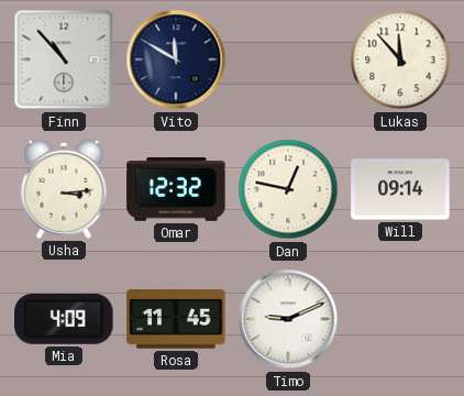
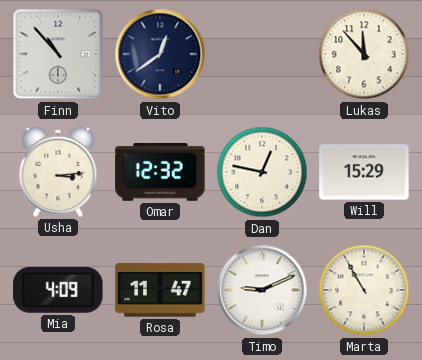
Vito: 11:50 -> 12:39
Will: 09:14 -> 15:29
Rosa: 11:45 -> 11:47
Marta: none -> 10:55
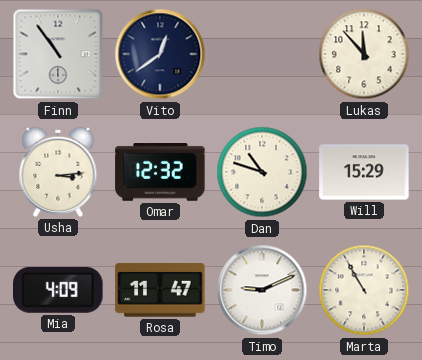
Finn: 10:53 -> 10:54
Dan: 12:47 -> 10:48
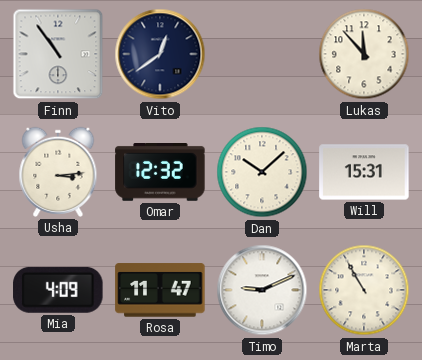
Dan: 10:48 -> 10:08
Will: 15:29 -> 15:31
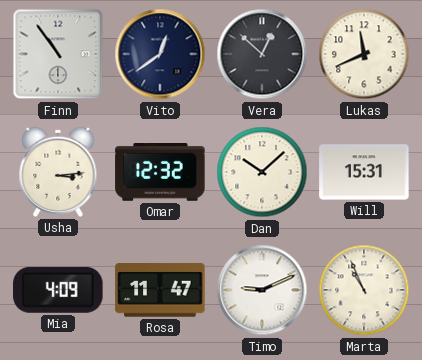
Vera: none -> 12:52
Lukas: 11:53 -> 11:41
Marta: 10:55 -> 10:56
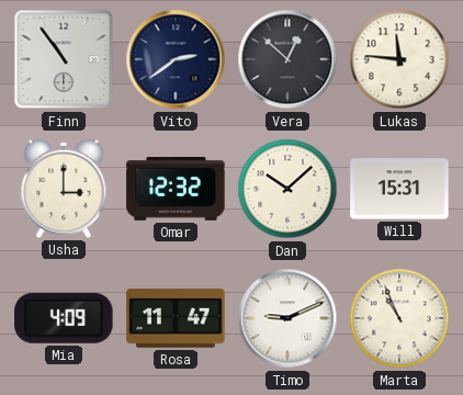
Vito: 12:39 -> 2:39
Lukas: 11:41 -> 11:46
Usha: 3:14 -> 3:00
